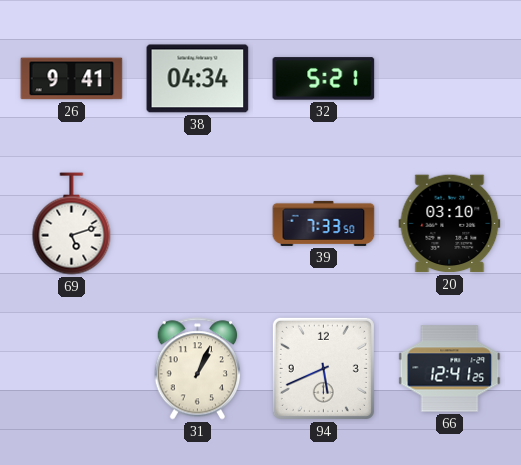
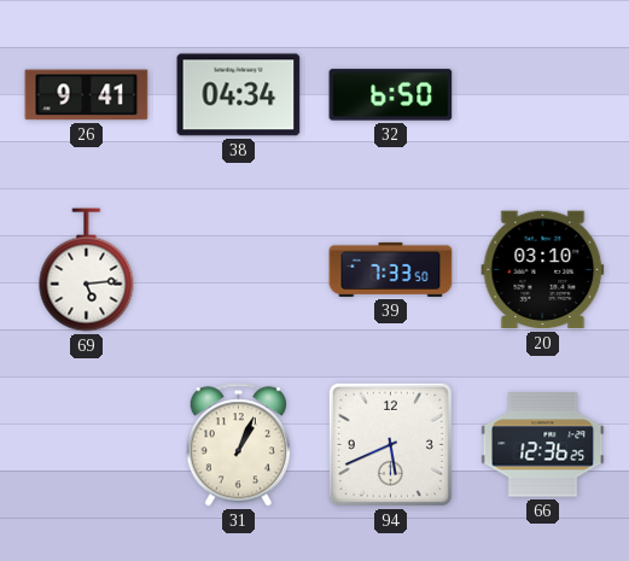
32: 5:21 -> 6:50
69: 5:12 -> 5:14
66: 12:41 -> 12:36
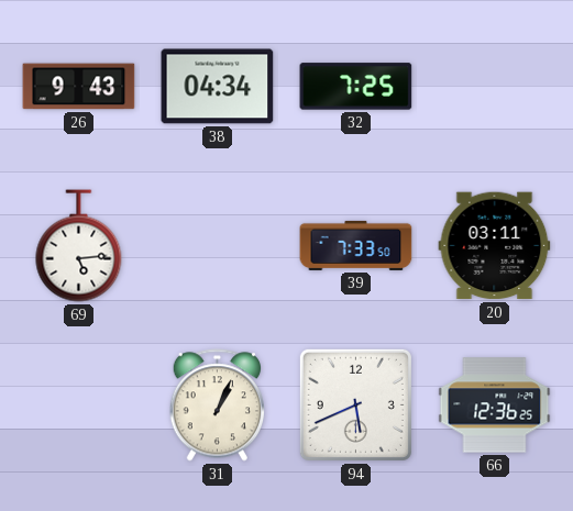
26: 9:41 -> 9:43
32: 6:50 -> 7:25
20: 03:10 -> 03:11
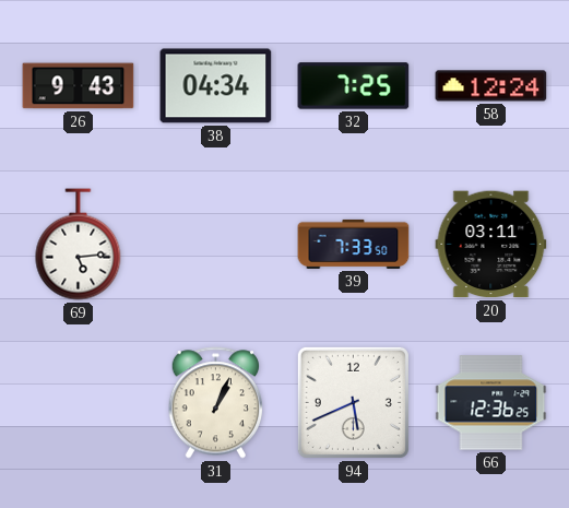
58: none -> 12:24
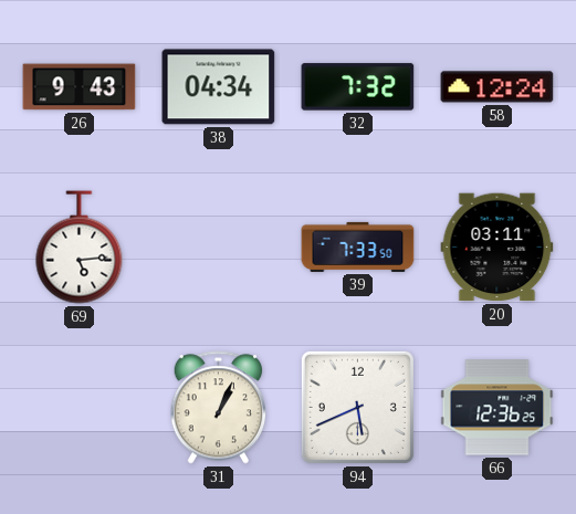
32: 7:25 -> 7:32
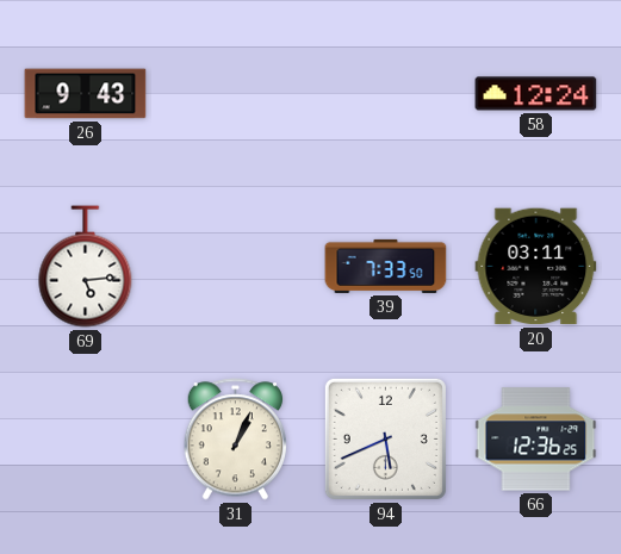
38: 04:34 -> none
32: 7:32 -> none
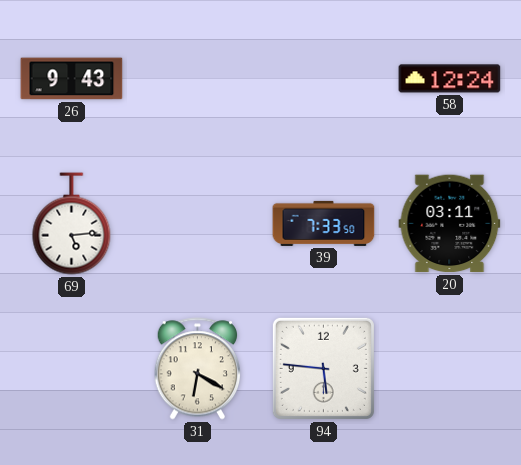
31: 1:04 -> 6:20
94: 5:41 -> 5:46
66: 12:36 -> none
